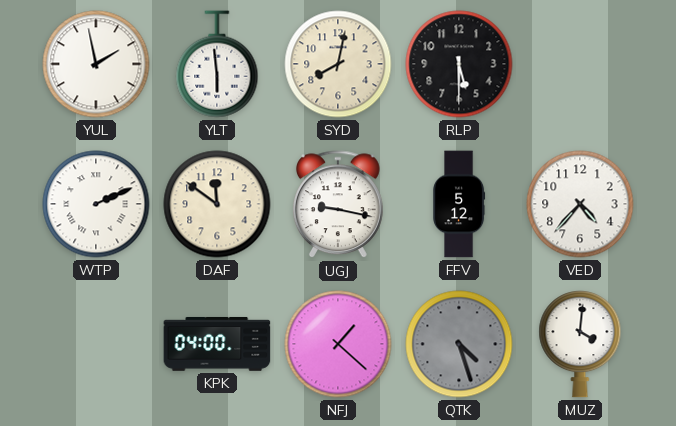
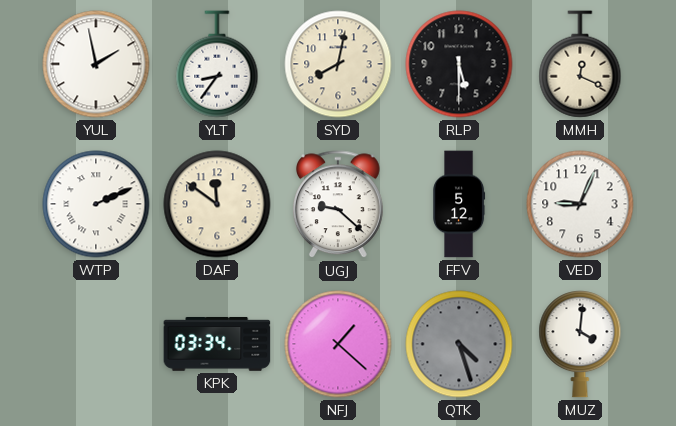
YLT: 5:59 -> 8:36
MMH: none -> 12:19
UGJ: 9:17 -> 9:22
VED: 4:37 -> 9:04
KPK: 04:00 -> 03:34
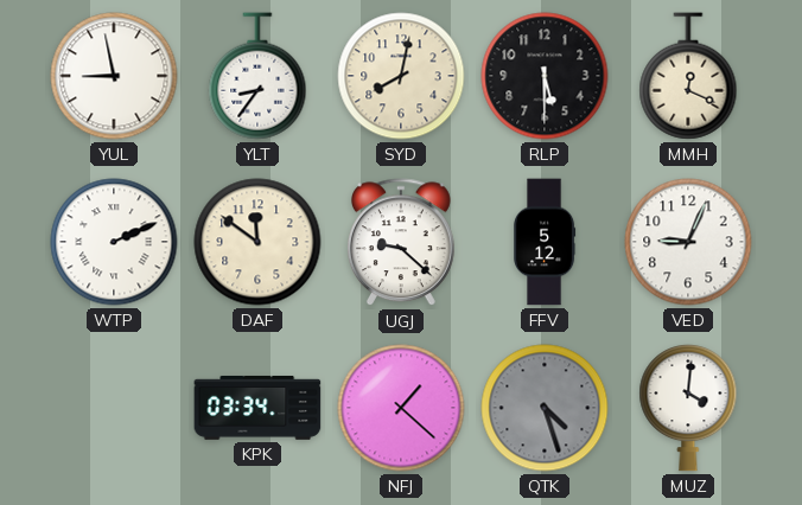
YUL: 1:58 -> 8:58
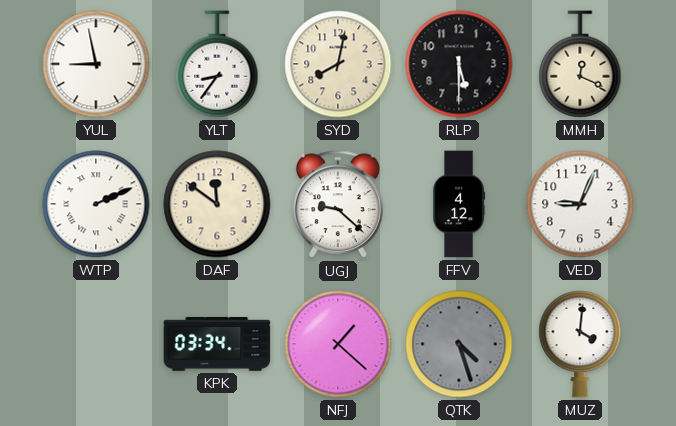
FFV: 5:12 -> 4:12
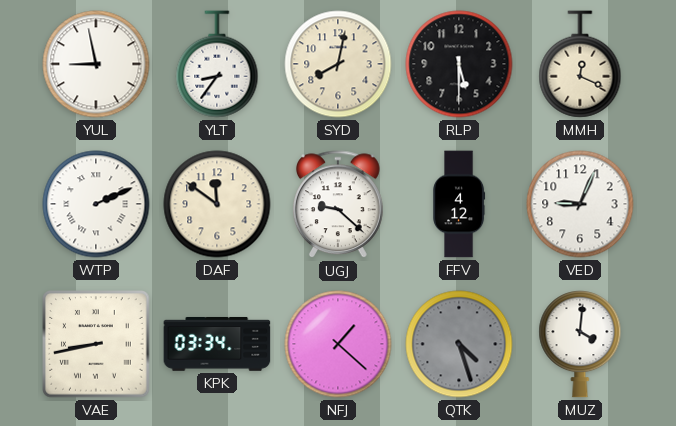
VAE: none -> 8:43
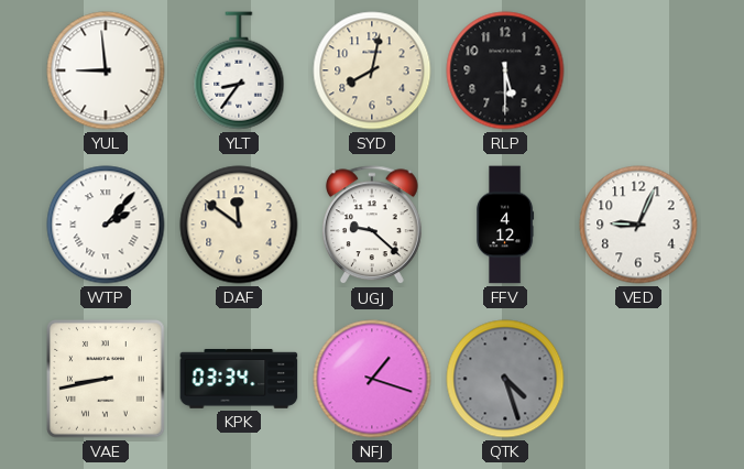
YUL: 8:58 -> 8:59
MMH: 12:19 -> none
WTP: 2:11 -> 2:07
NFJ: 1:22 -> 1:18
MUZ: 4:01 -> none
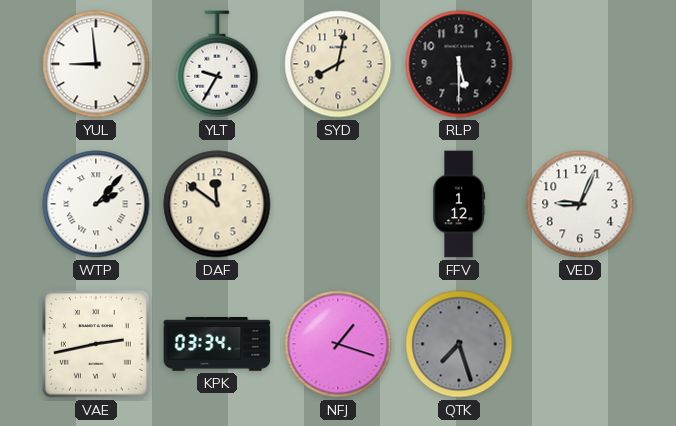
YLT: 8:36 -> 9:35
UGJ: 9:22 -> none
FFV: 4:12 -> 1:12
VAE: 8:43 -> 2:43
QTK: 4:27 -> 7:27
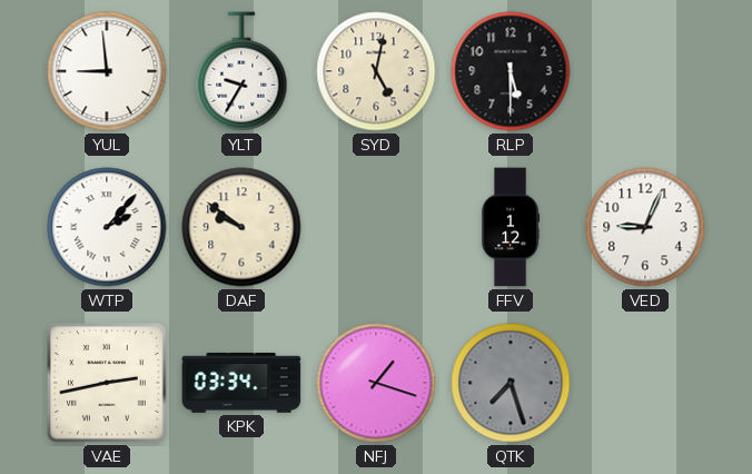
SYD: 8:02 -> 5:02
DAF: 11:51 -> 9:51
